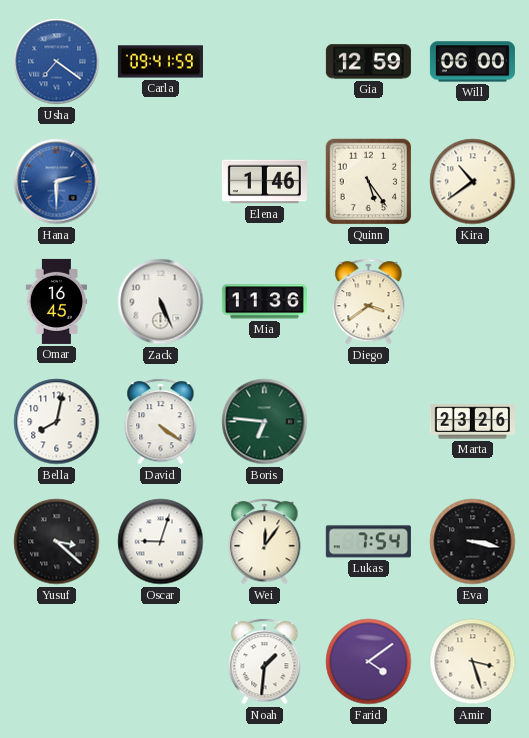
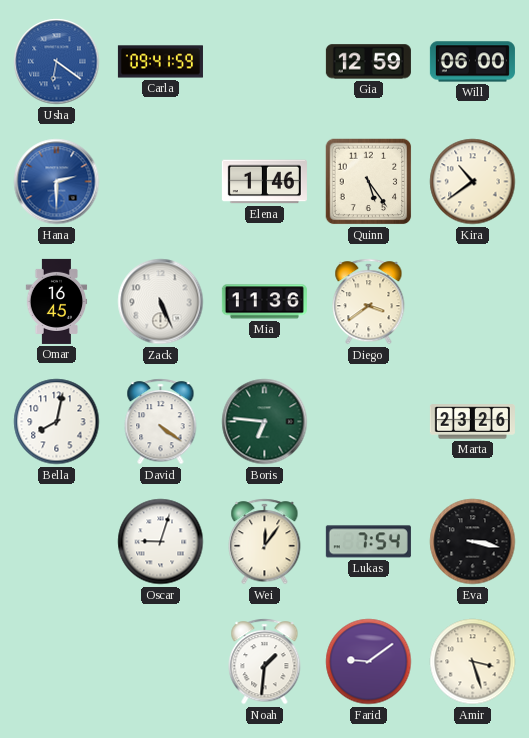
Usha: 7:21 -> 6:21
Yusuf: 3:22 -> none
Farid: 4:09 -> 9:09
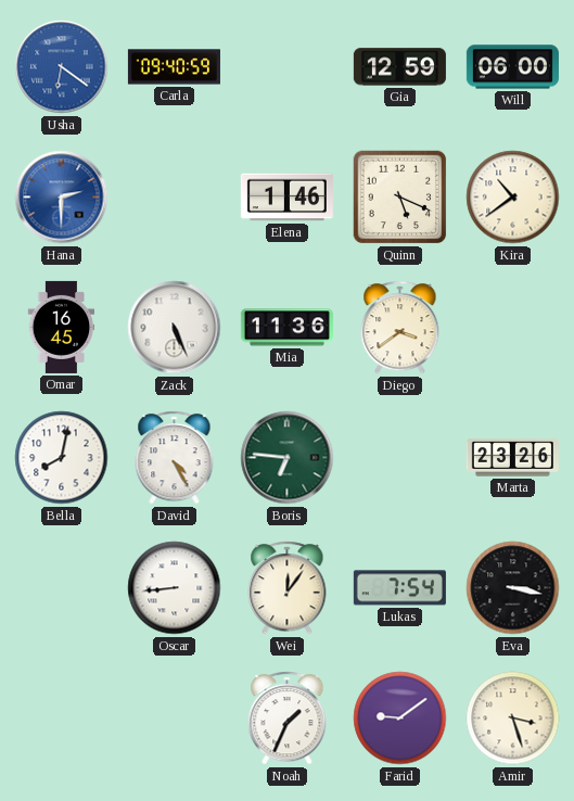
Carla: 09:41 -> 09:40
Quinn: 5:24 -> 5:19
David: 4:21 -> 4:25
Oscar: 9:03 -> 8:44
Noah: 1:31 -> 1:34
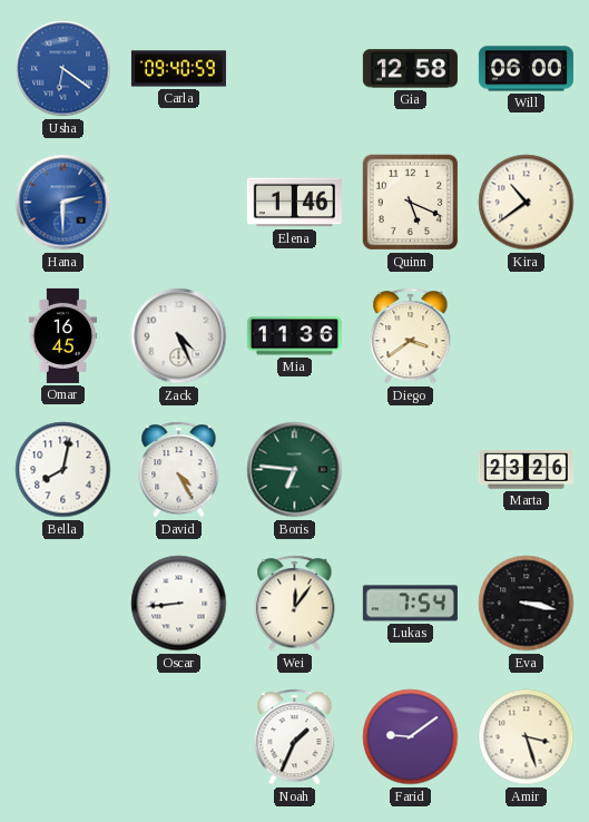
Gia: 12:59 -> 12:58
Zack: 5:26 -> 4:26
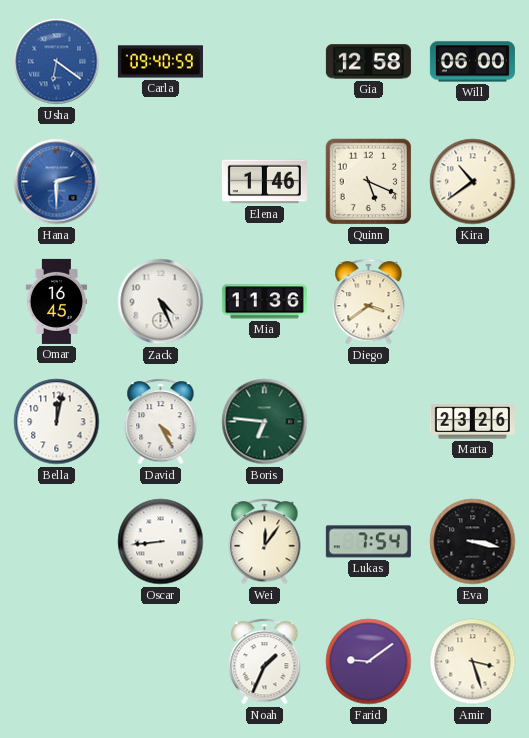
Bella: 8:02 -> 12:02
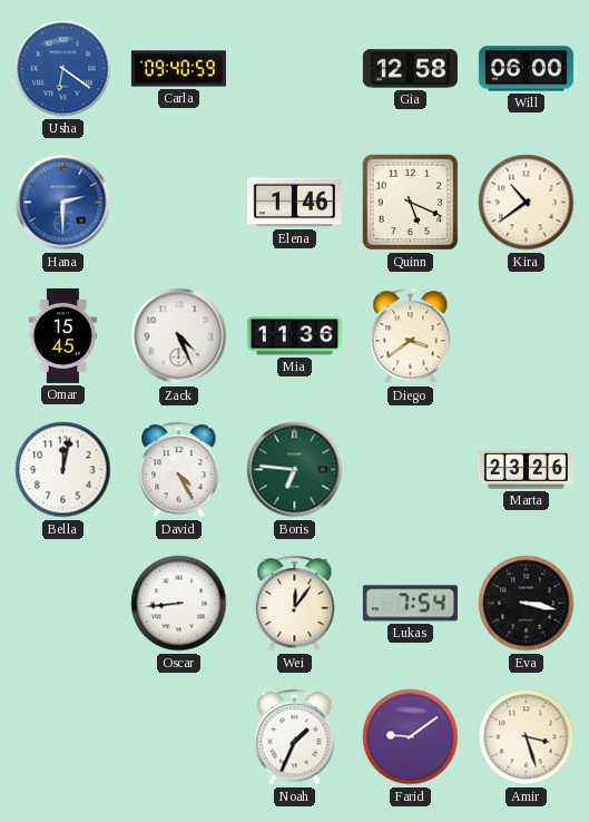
Omar: 16:45 -> 15:45
